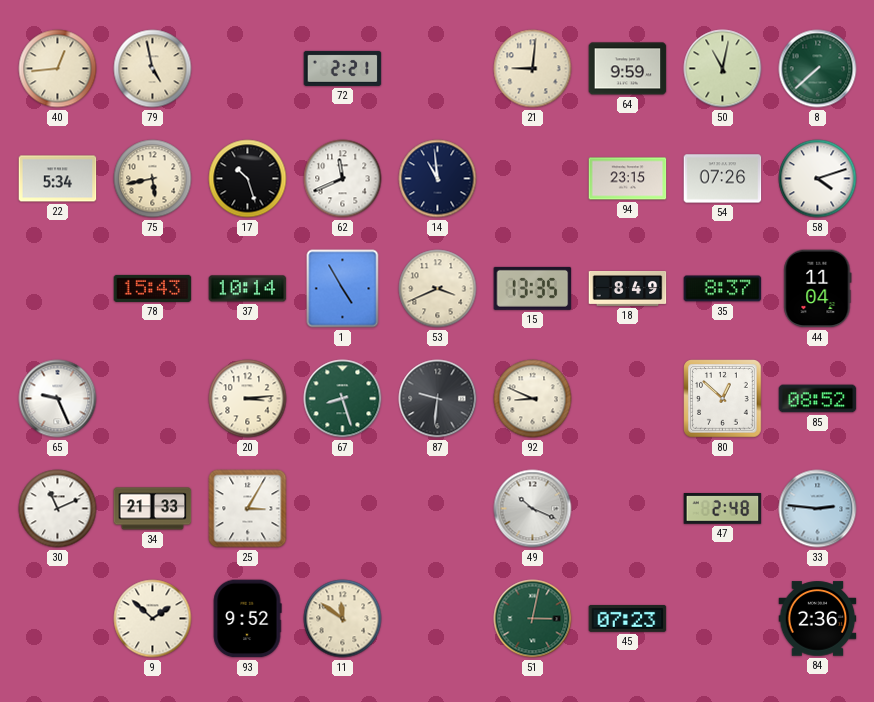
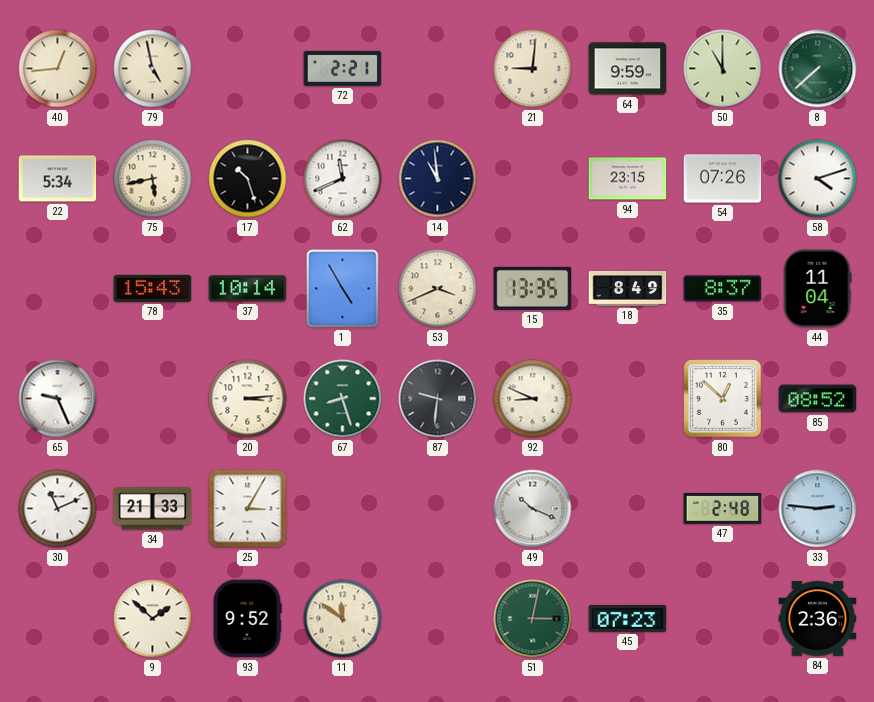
50: 11:02 -> 11:00
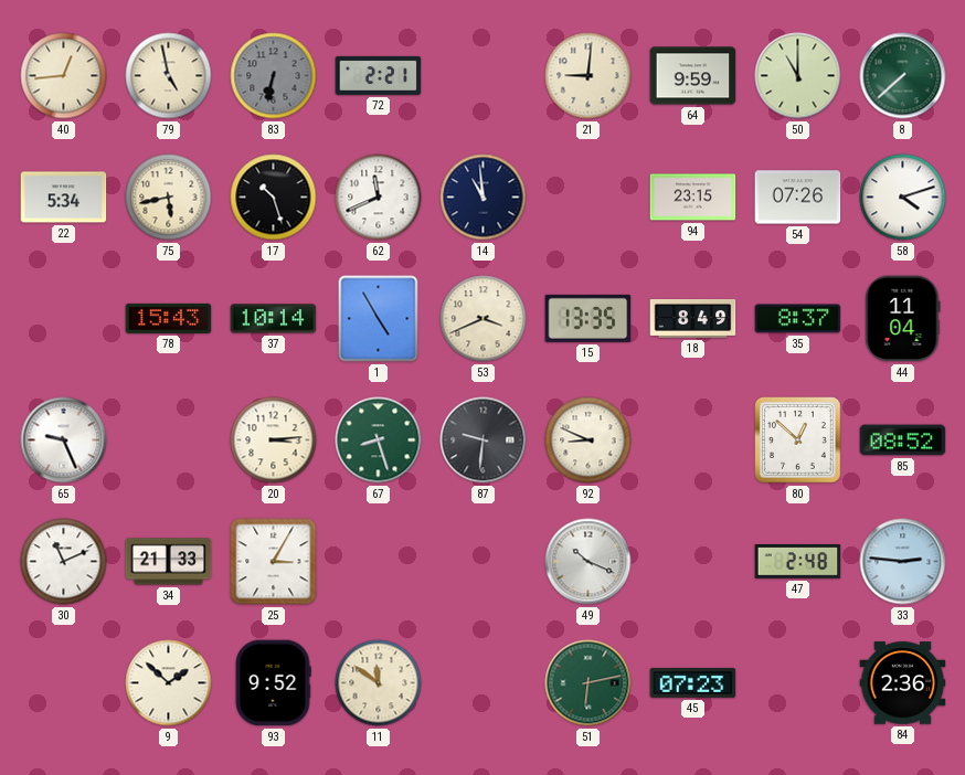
83: none -> 6:32
51: 3:02 -> 6:13
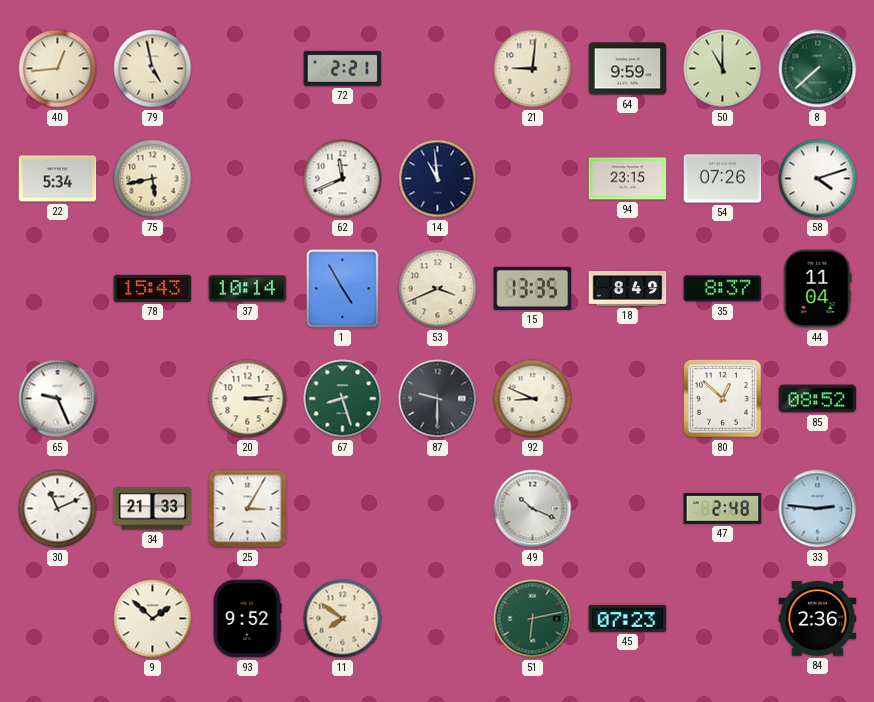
83: 6:32 -> none
17: 10:27 -> none
87: 9:31 -> 9:30
11: 11:51 -> 7:51
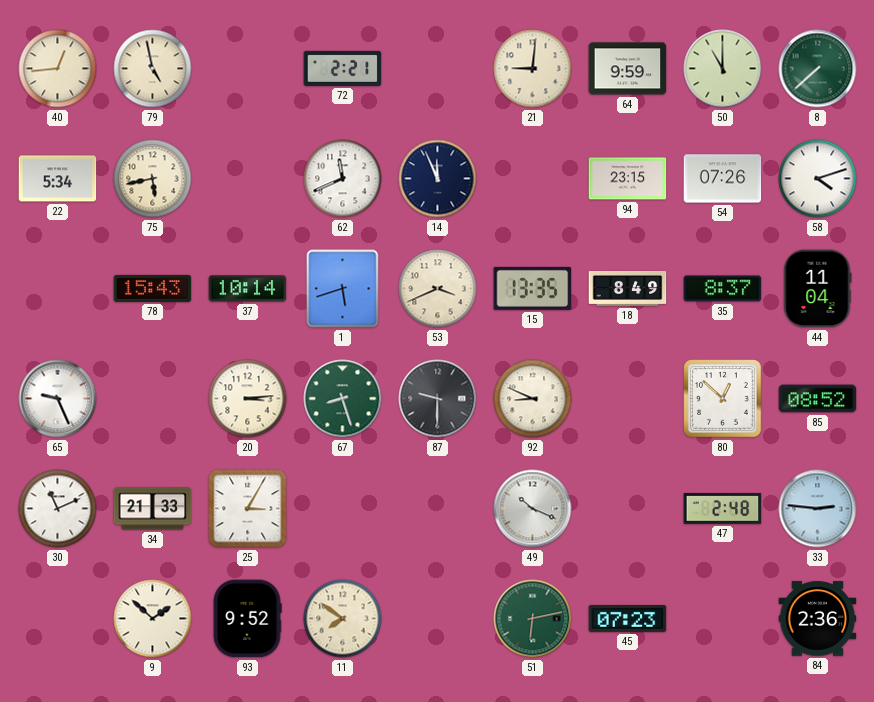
14: 10:59 -> 11:56
1: 4:55 -> 5:42
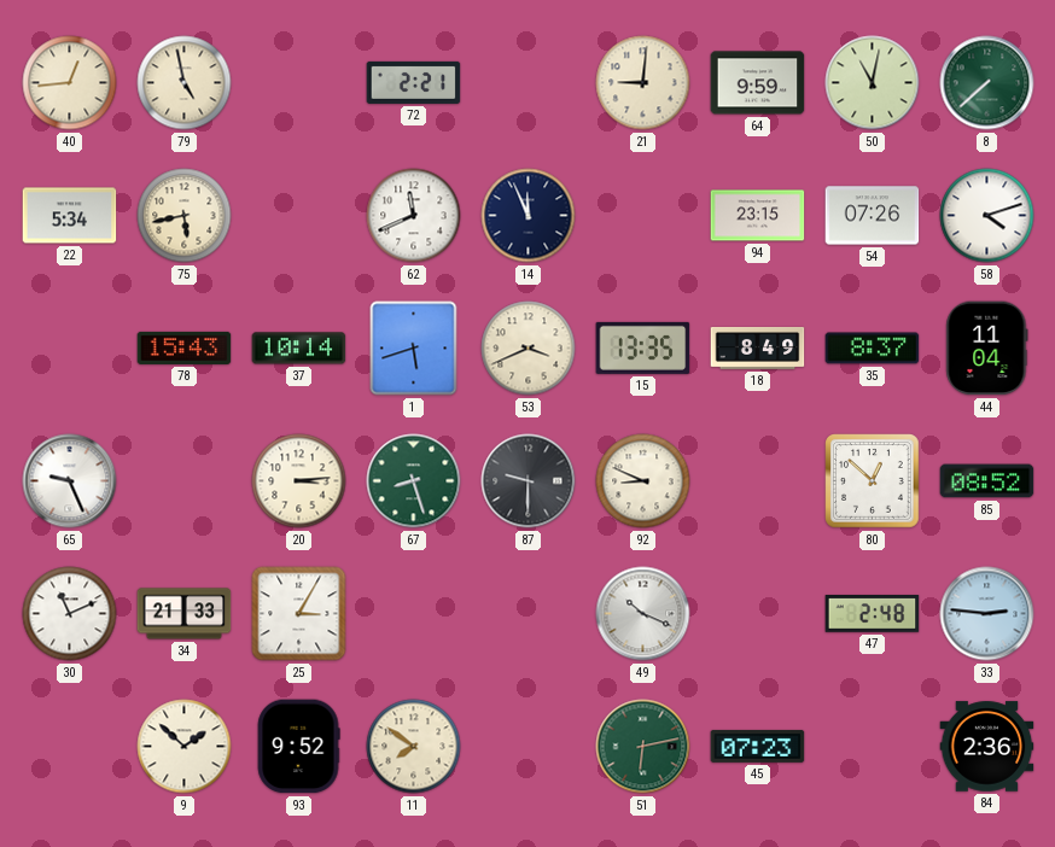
50: 11:00 -> 11:02
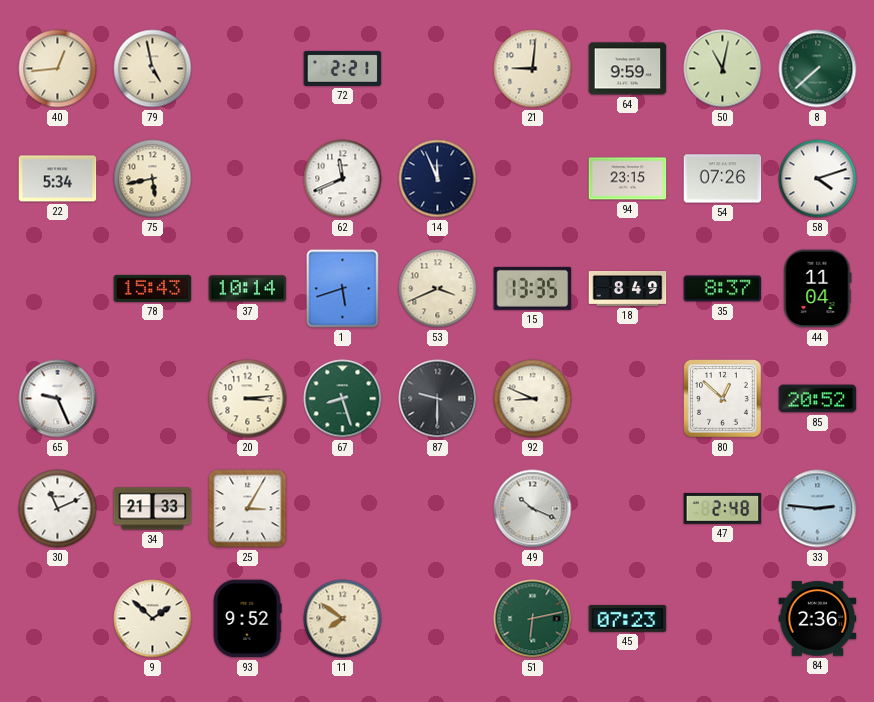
85: 08:52 -> 20:52
